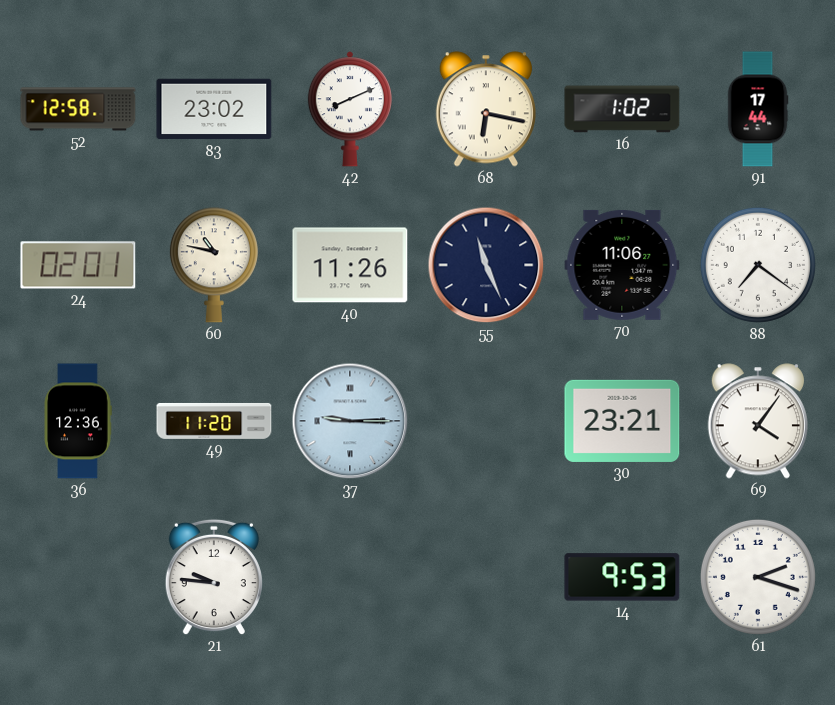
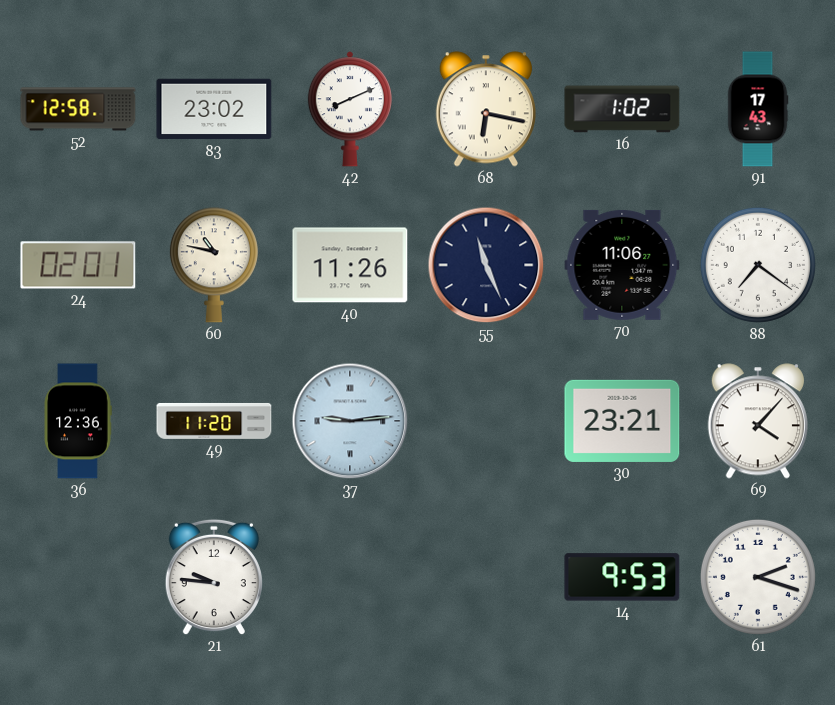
91: 17:44 -> 17:43
37: 9:15 -> 9:14
69: 4:06 -> 4:07
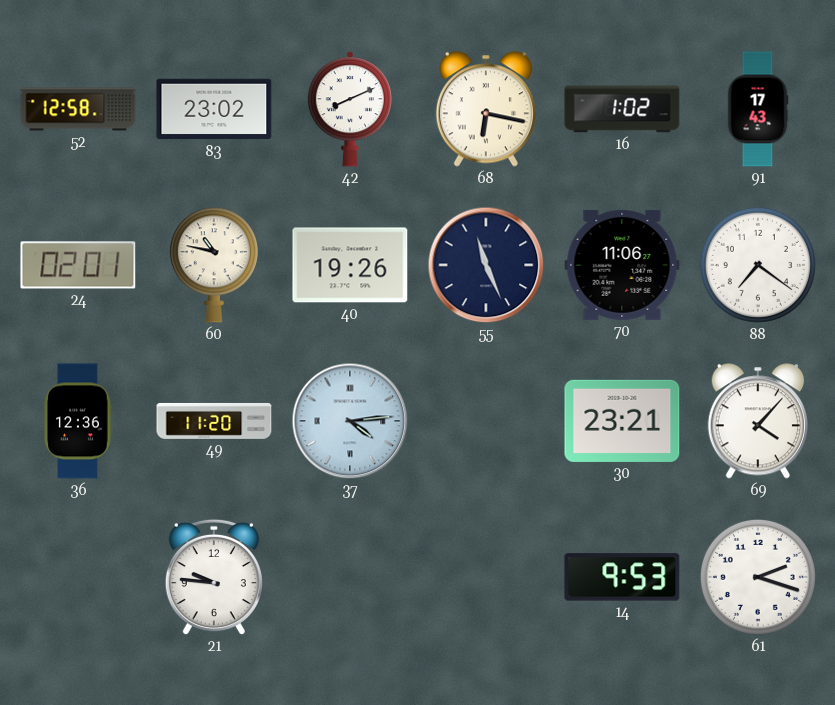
40: 11:26 -> 19:26
37: 9:14 -> 4:14
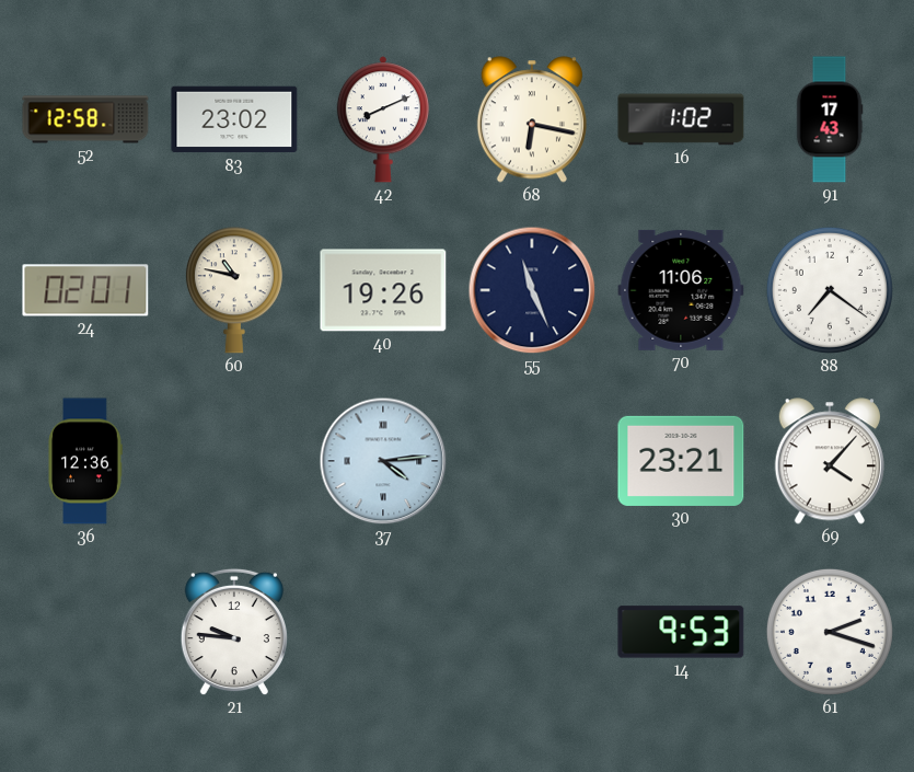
49: 11:20 -> none
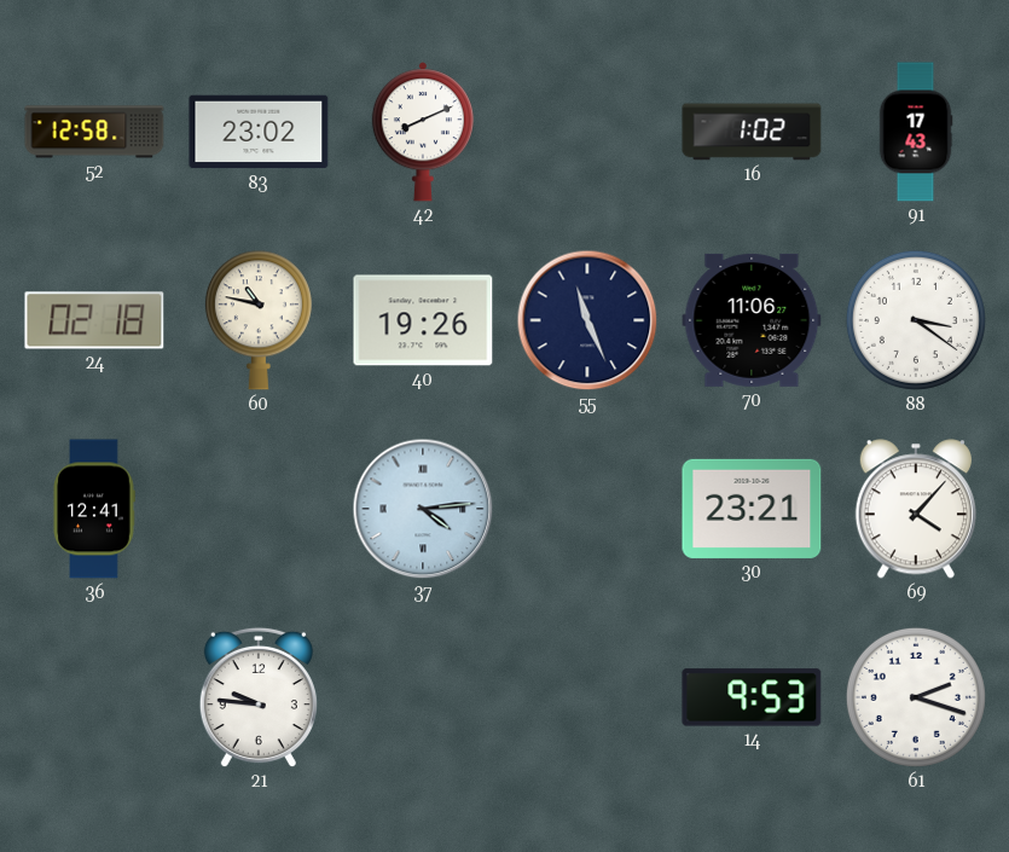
68: 6:17 -> none
24: 02:01 -> 02:18
88: 7:21 -> 3:21
36: 12:36 -> 12:41
